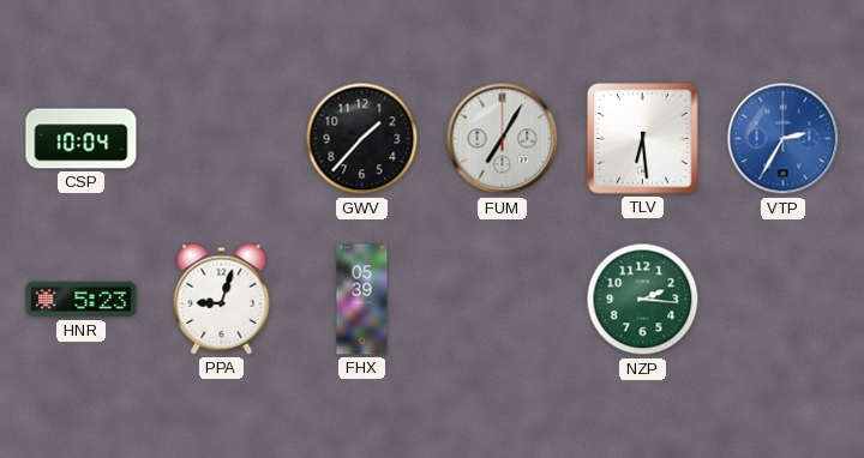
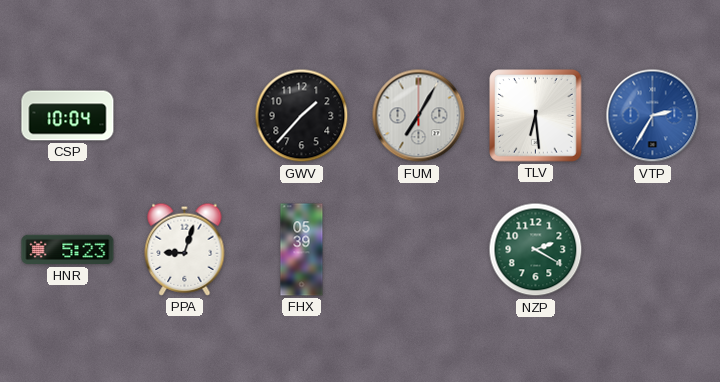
NZP: 2:16 -> 2:20
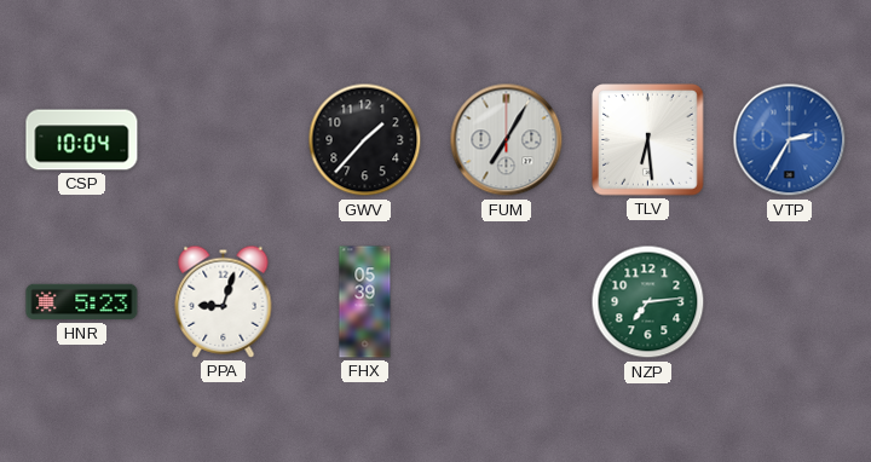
NZP: 2:20 -> 7:14
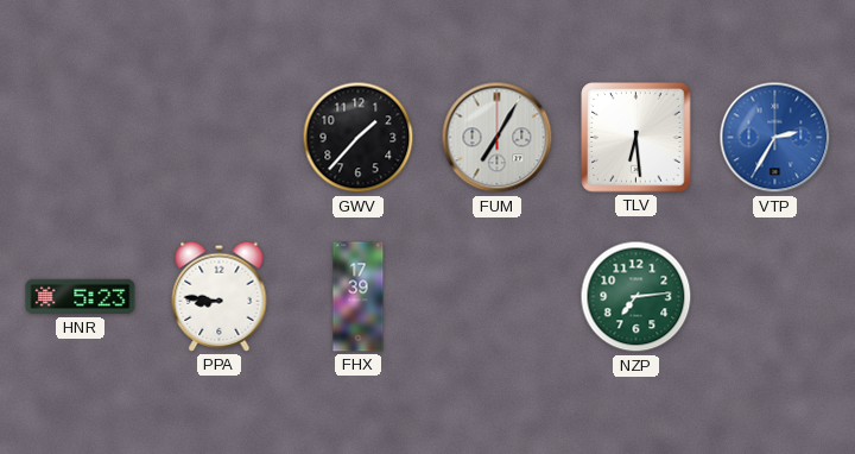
CSP: 10:04 -> none
PPA: 9:03 -> 8:46
FHX: 05:39 -> 17:39
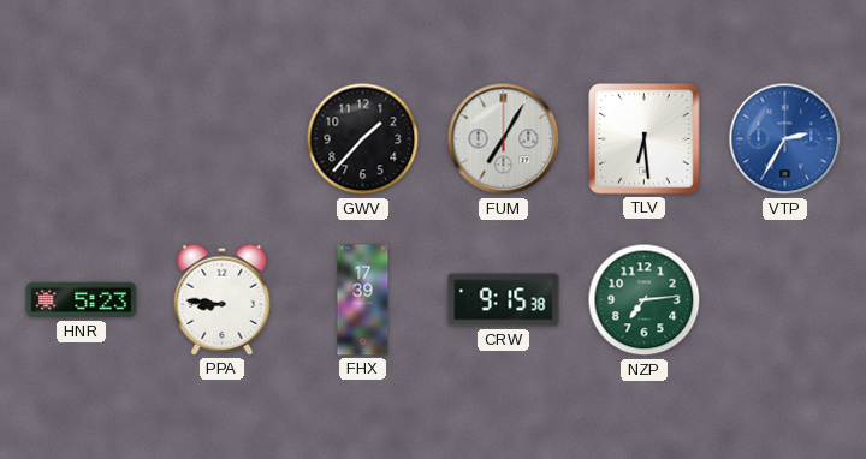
CRW: none -> 9:15
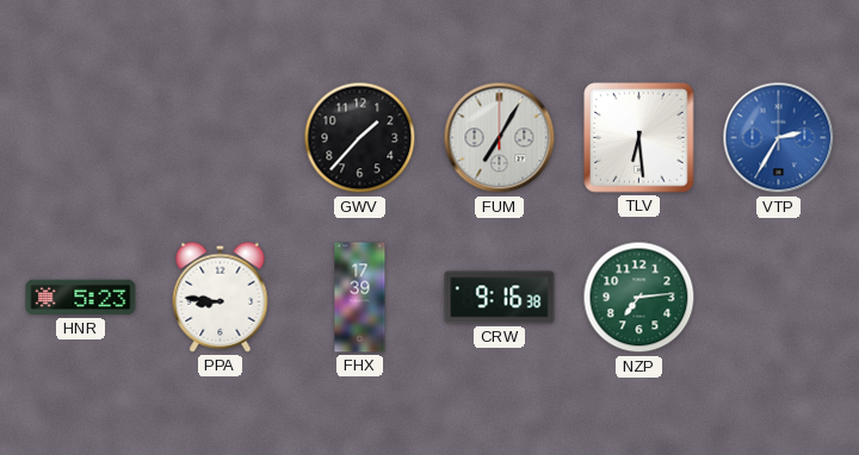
CRW: 9:15 -> 9:16
